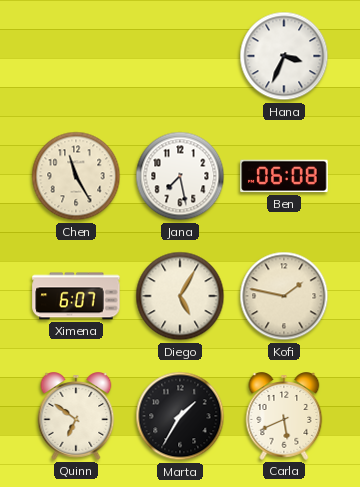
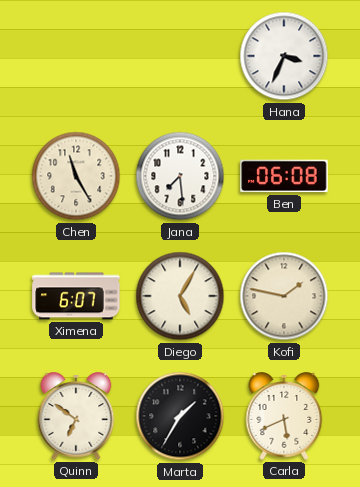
Jana: 7:28 -> 7:29
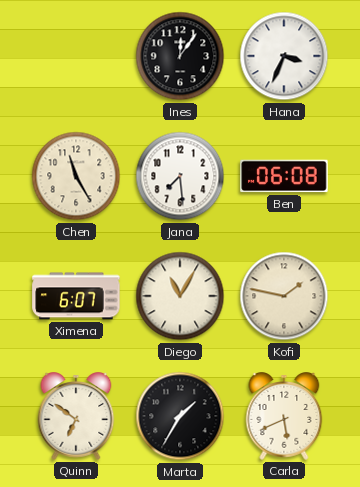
Ines: none -> 12:06
Diego: 5:05 -> 11:05
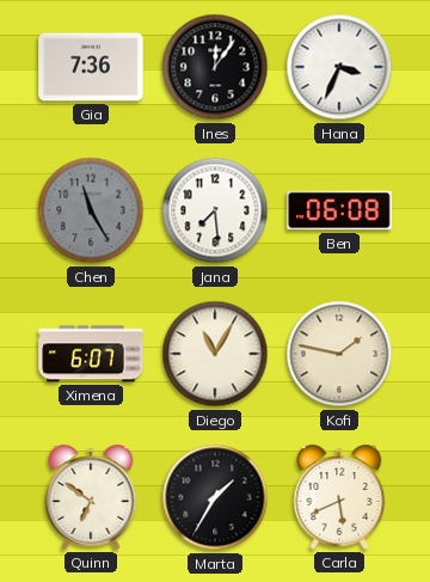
Gia: none -> 7:36
Chen dial: cream -> grey
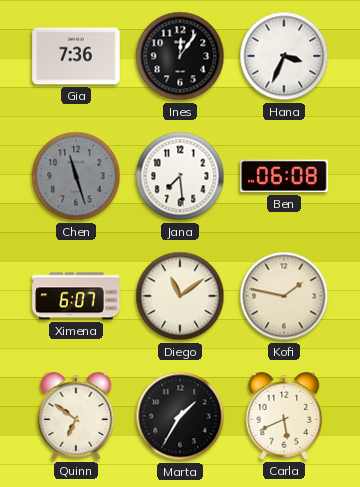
Chen: 11:25 -> 11:27
Diego: 11:05 -> 11:09
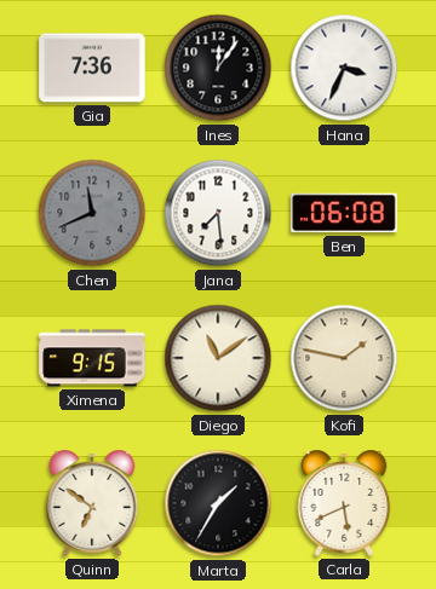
Chen: 11:27 -> 11:41
Ximena: 6:07 -> 9:15
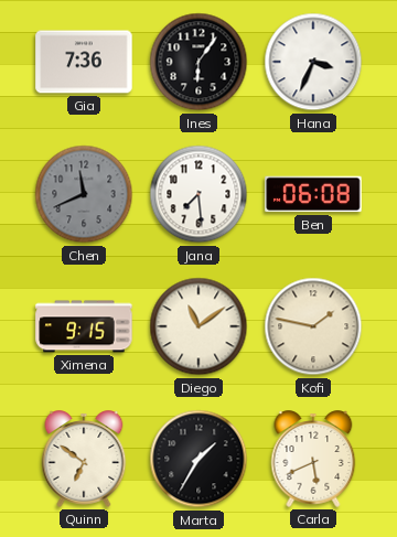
Ines: 12:06 -> 6:06
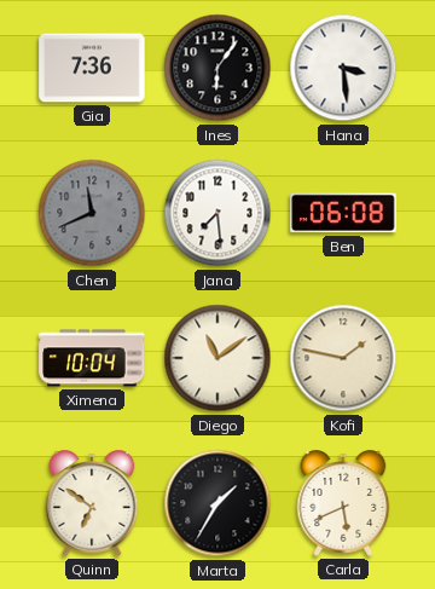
Hana: 3:34 -> 3:29
Ximena: 9:15 -> 10:04
